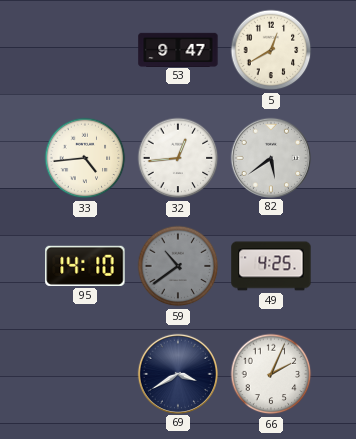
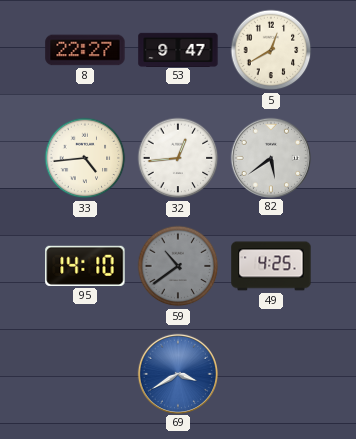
8: none -> 22:27
69 dial: navy -> blue
66: 2:04 -> none
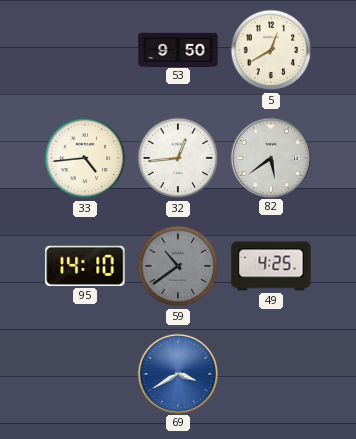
8: 22:27 -> none
53: 9:47 -> 9:50
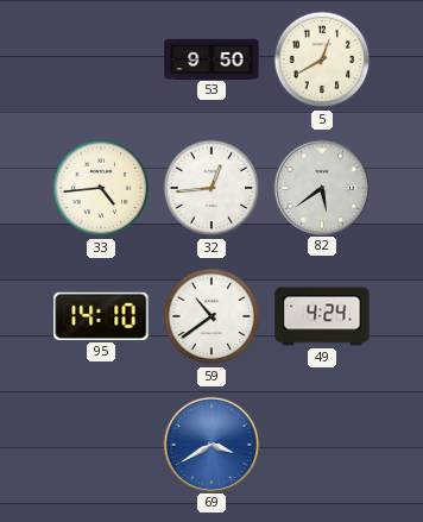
59 dial: grey -> white
49: 4:25 -> 4:24
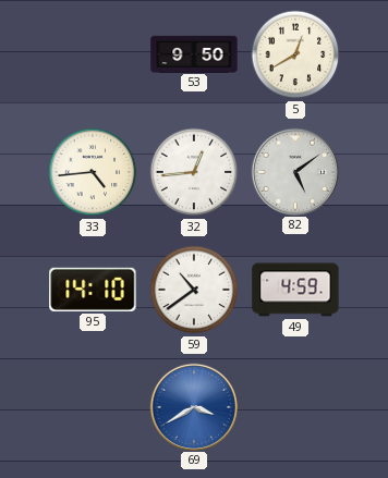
82: 5:39 -> 5:09
49: 4:24 -> 4:59
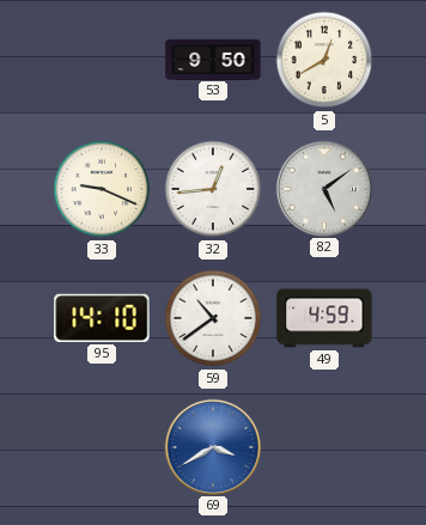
33: 4:44 -> 9:19
